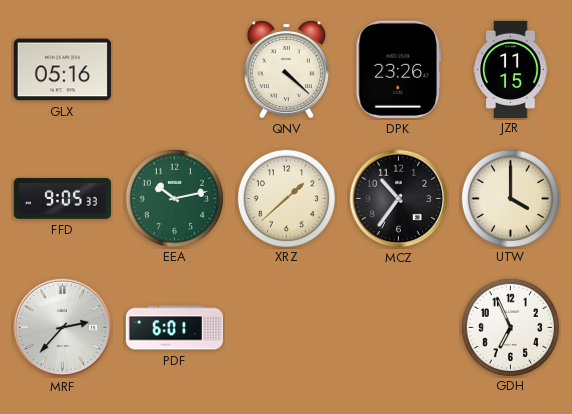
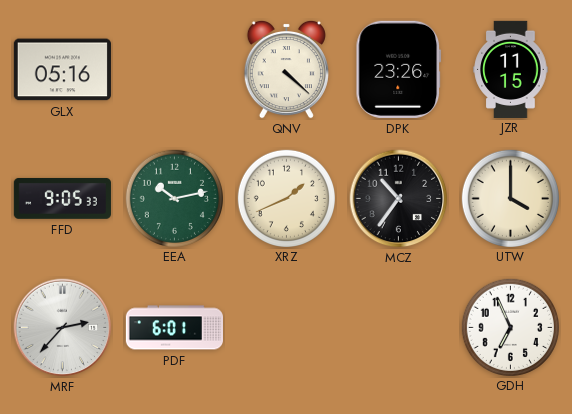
XRZ: 1:38 -> 1:41
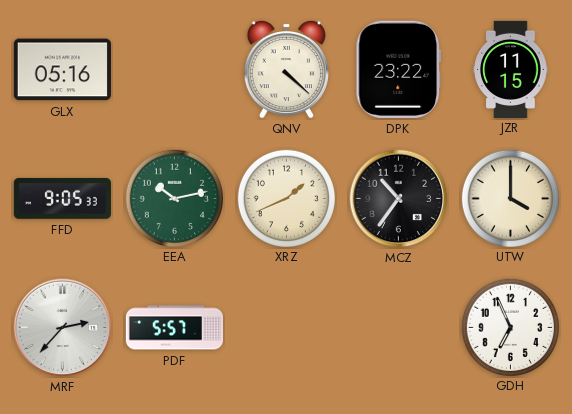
DPK: 23:26 -> 23:22
PDF: 6:01 -> 5:57
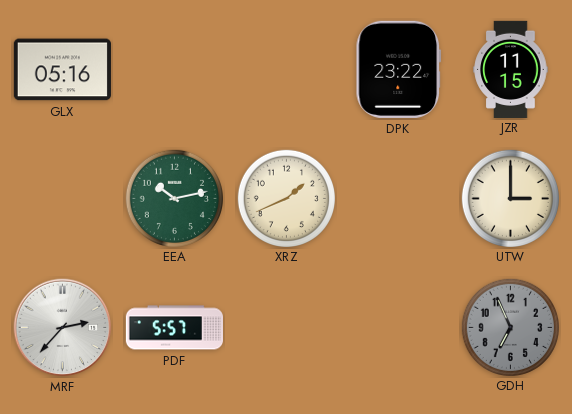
QNV: 4:22 -> none
FFD: 9:05 -> none
MCZ: 10:36 -> none
UTW: 4:00 -> 3:00
GDH dial: white -> grey
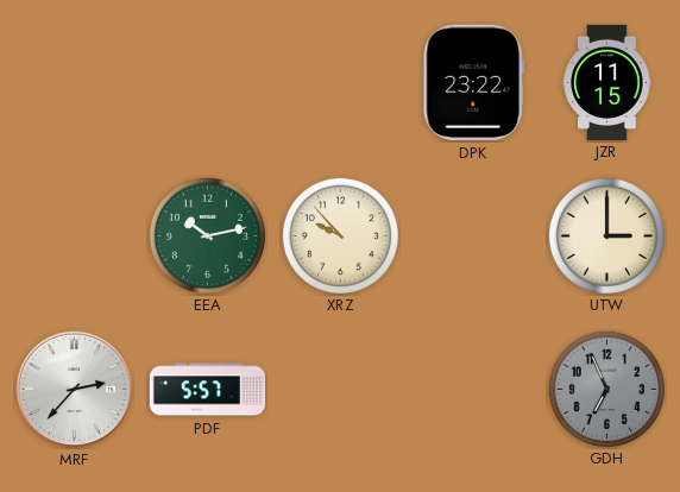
GLX: 05:16 -> none
XRZ: 1:41 -> 9:53
